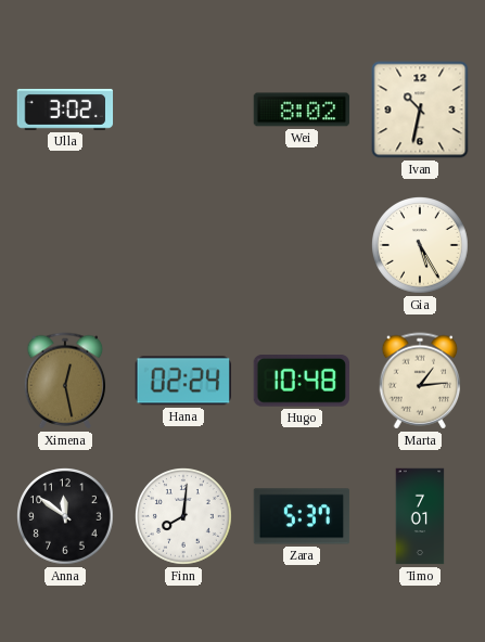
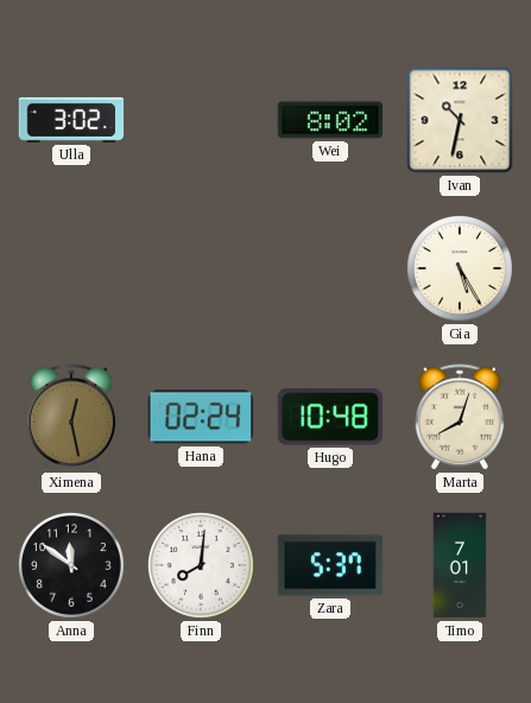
Marta: 1:14 -> 8:03
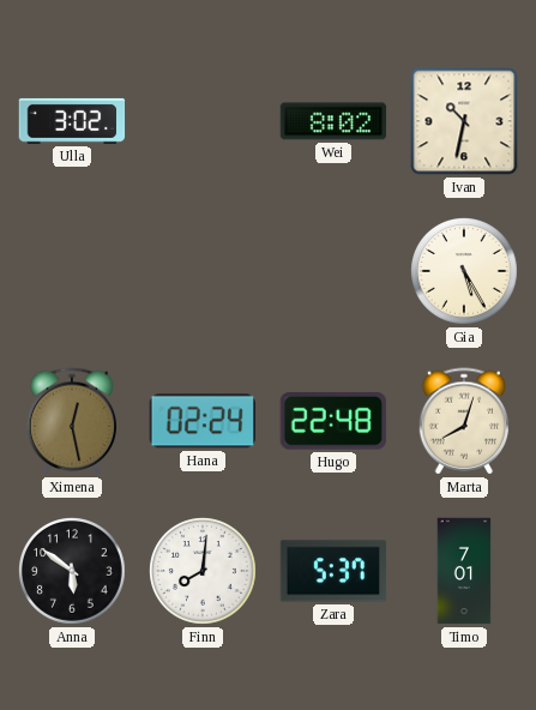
Hugo: 10:48 -> 22:48
Anna: 11:51 -> 5:51
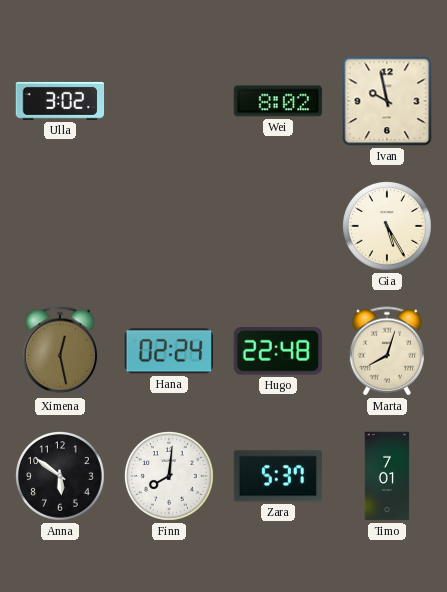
Ivan: 10:32 -> 9:58
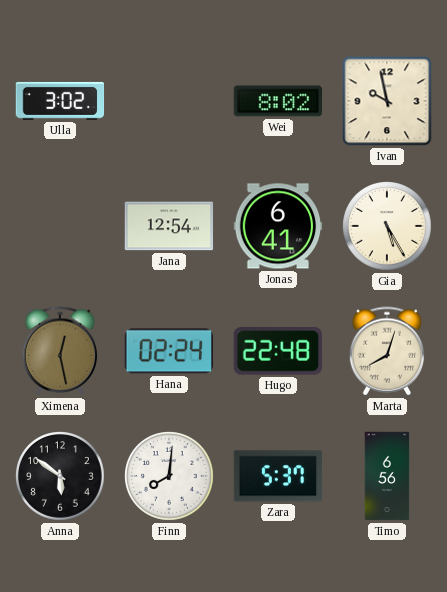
Jana: none -> 12:54
Jonas: none -> 6:41
Timo: 7:01 -> 6:56
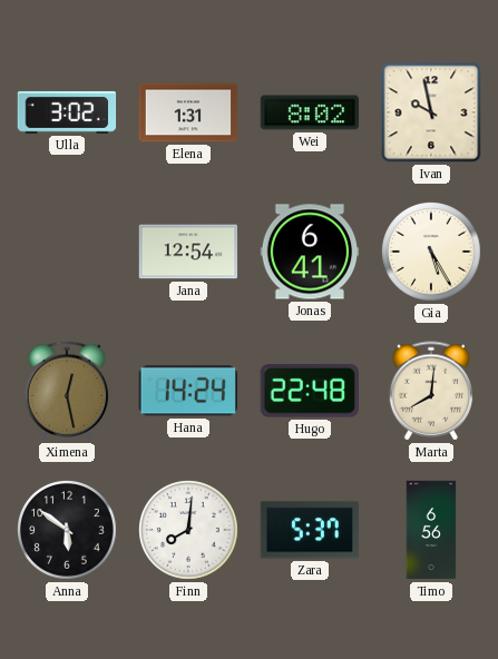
Elena: none -> 1:31
Hana: 02:24 -> 14:24
Marta: 8:03 -> 8:01
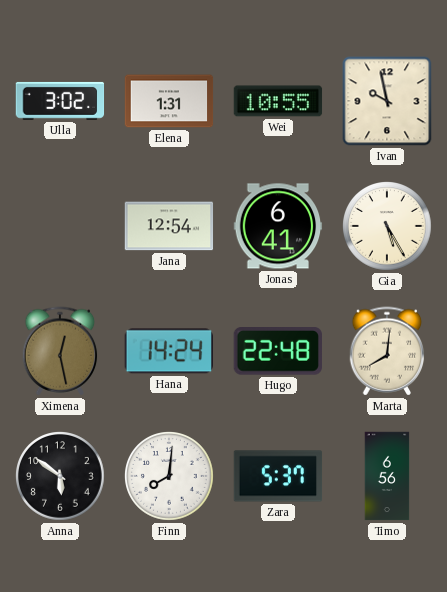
Wei: 8:02 -> 10:55
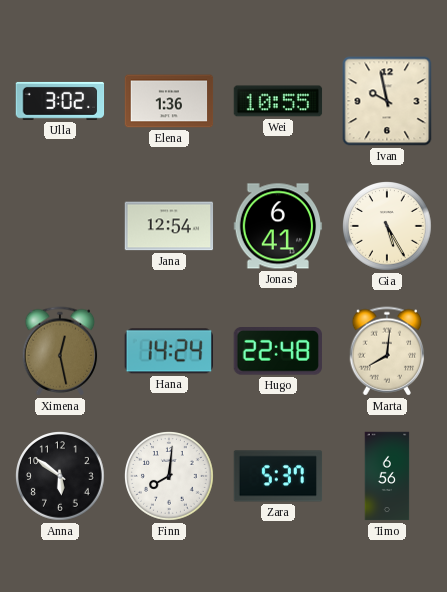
Elena: 1:31 -> 1:36
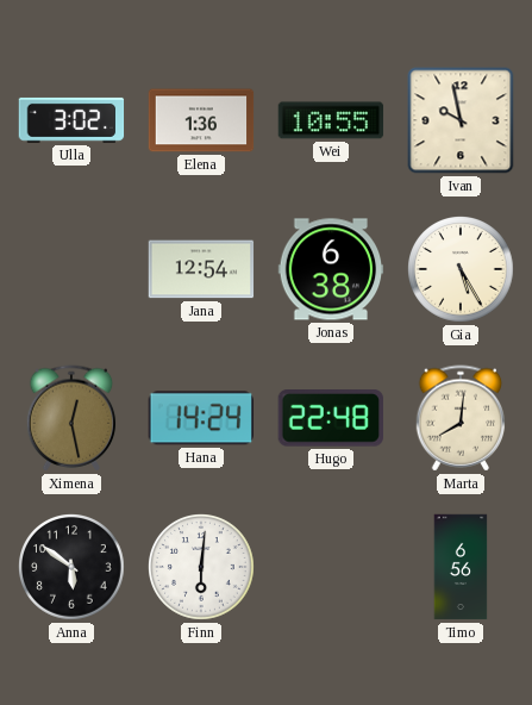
Jonas: 6:41 -> 6:38
Finn: 8:01 -> 6:01
Zara: 5:37 -> none
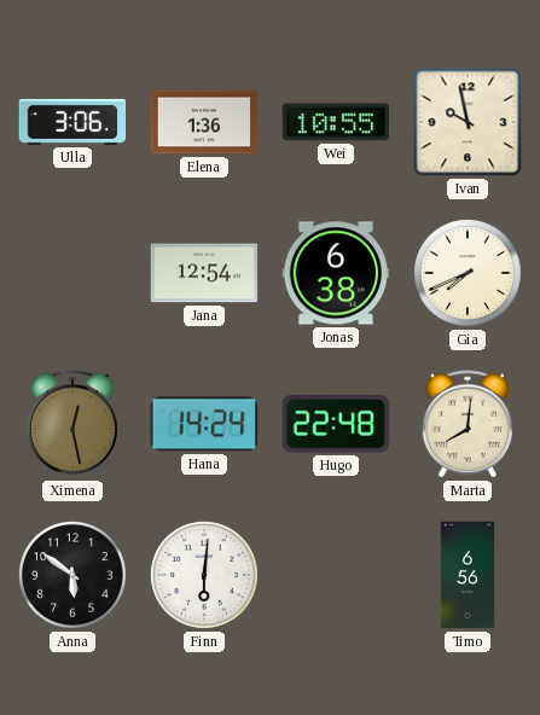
Ulla: 3:02 -> 3:06
Gia: 5:25 -> 7:41
